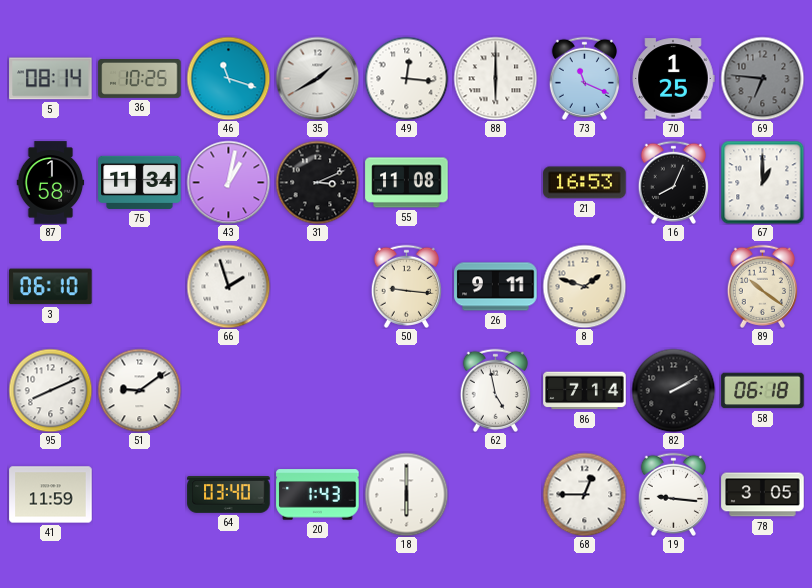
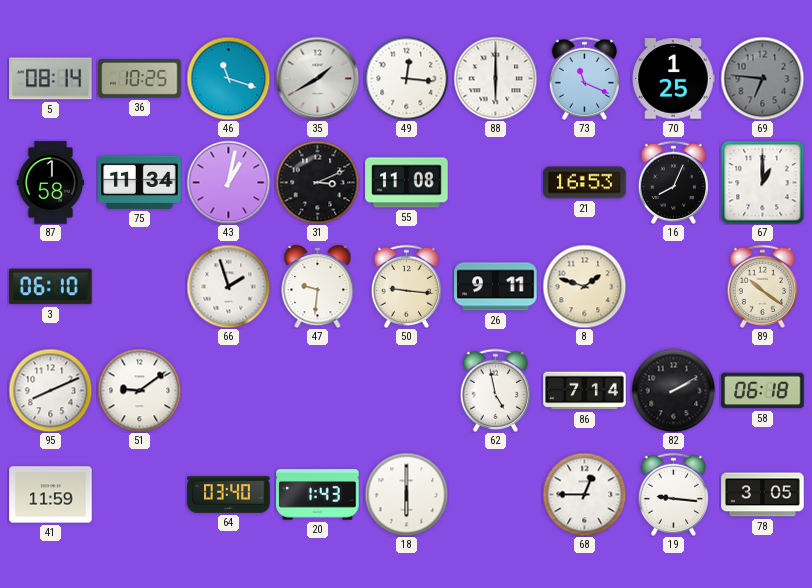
47: none -> 9:31
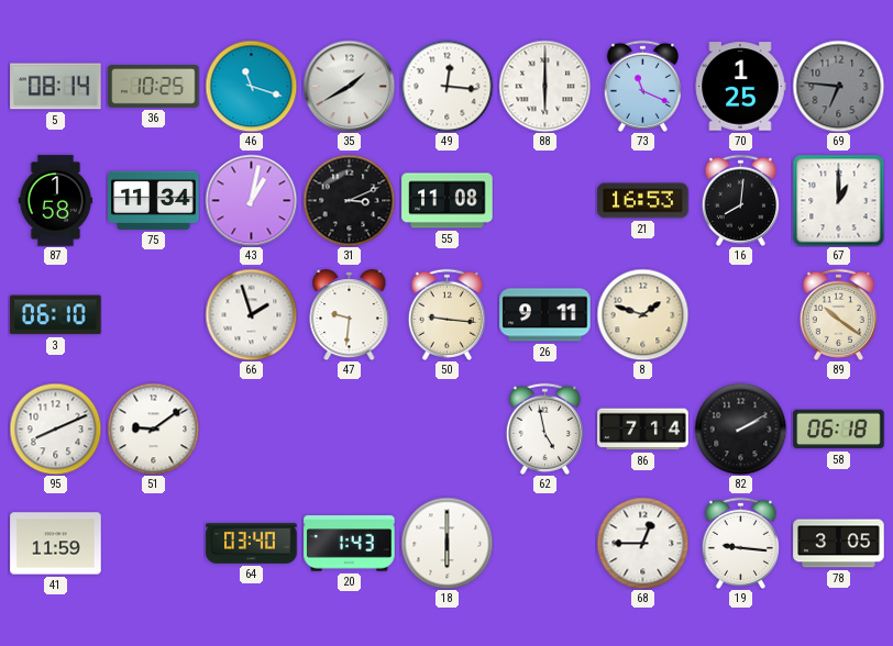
16: 8:04 -> 8:01
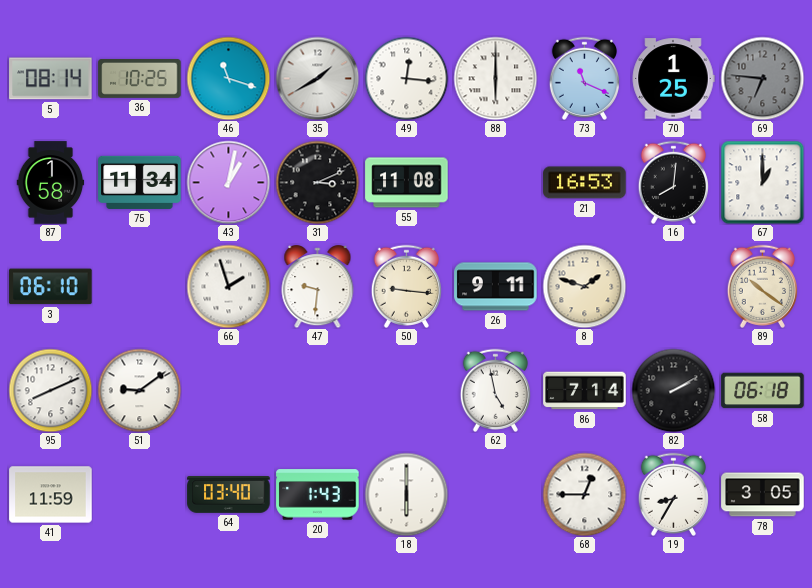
19: 9:16 -> 8:35
